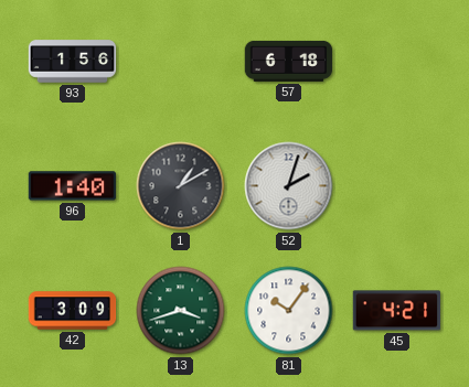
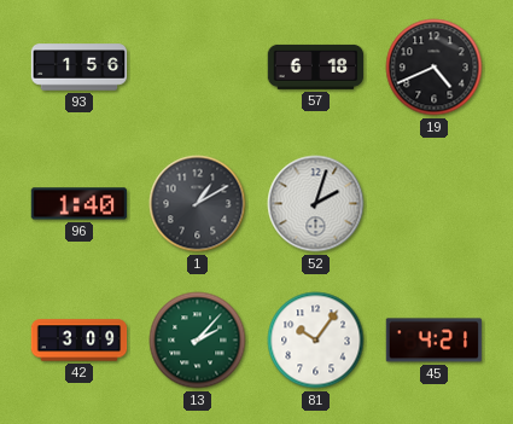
19: none -> 4:41
13: 3:42 -> 2:07
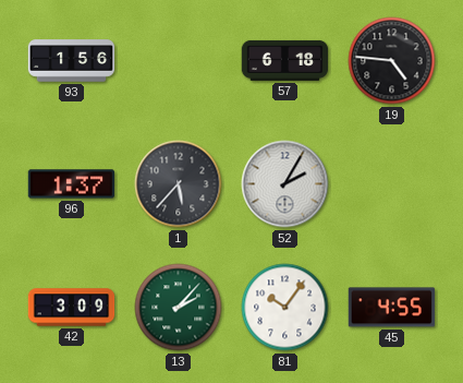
19: 4:41 -> 4:46
96: 1:40 -> 1:37
1: 1:10 -> 5:37
52: 2:03 -> 2:05
45: 4:21 -> 4:55
